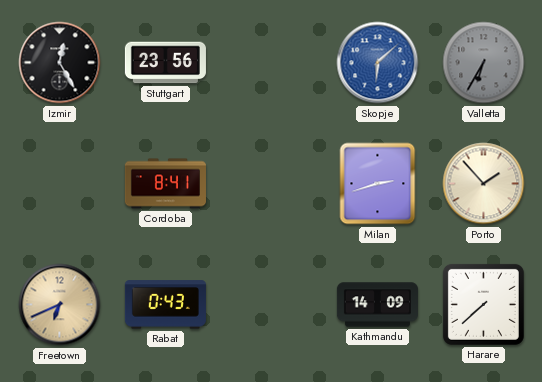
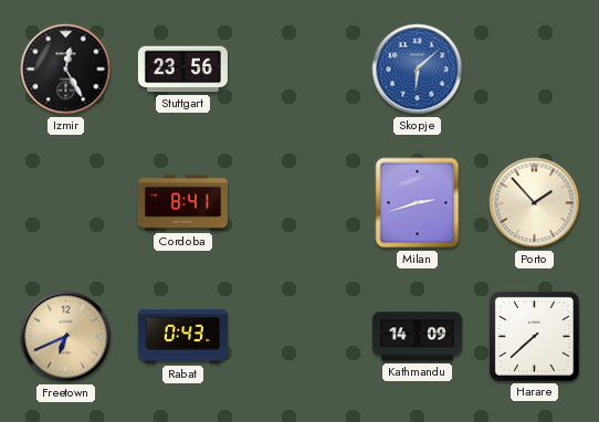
Valletta: 6:35 -> none
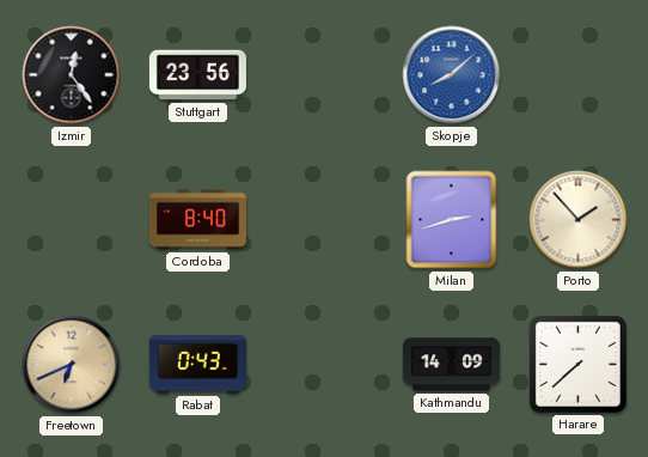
Izmir: 12:25 -> 12:24
Skopje: 6:08 -> 8:08
Cordoba: 8:41 -> 8:40
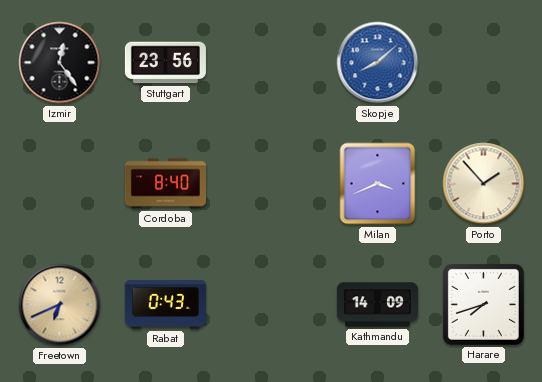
Milan: 2:42 -> 3:41
Harare: 7:38 -> 7:42
